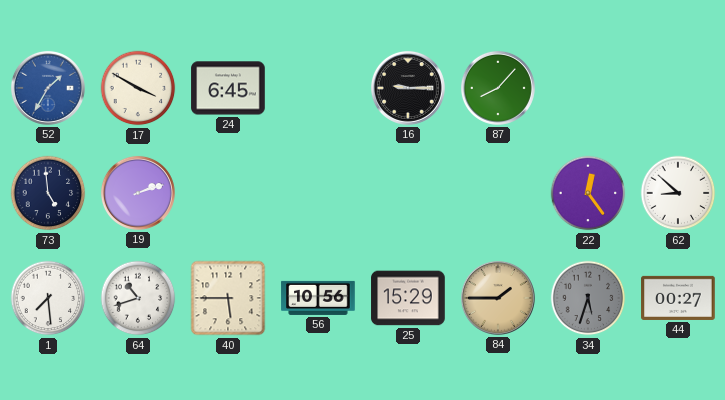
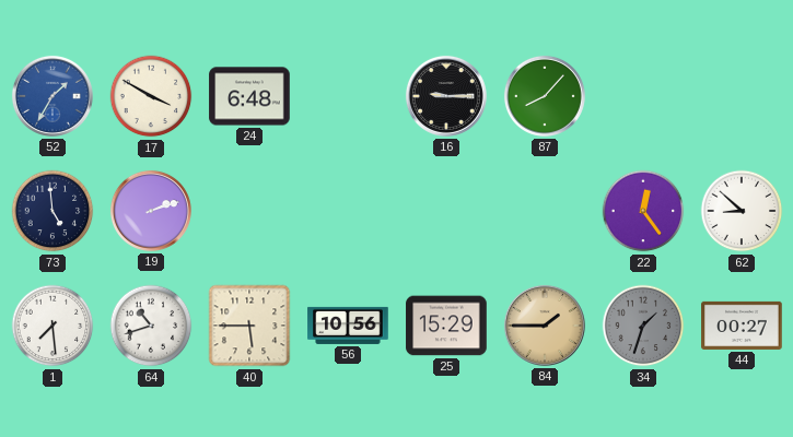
24: 6:45 -> 6:48
34: 5:33 -> 1:33
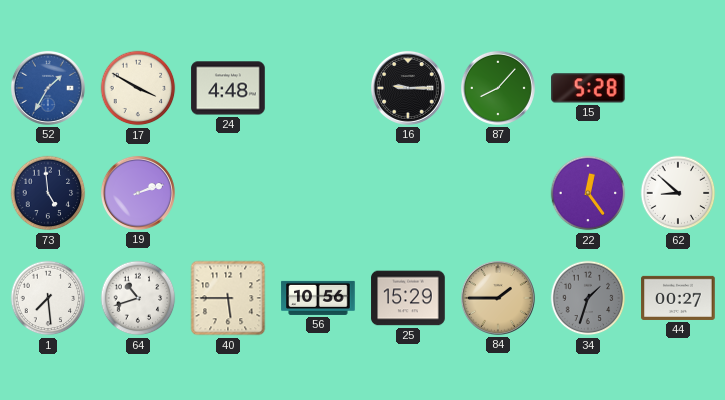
24: 6:48 -> 4:48
15: none -> 5:28
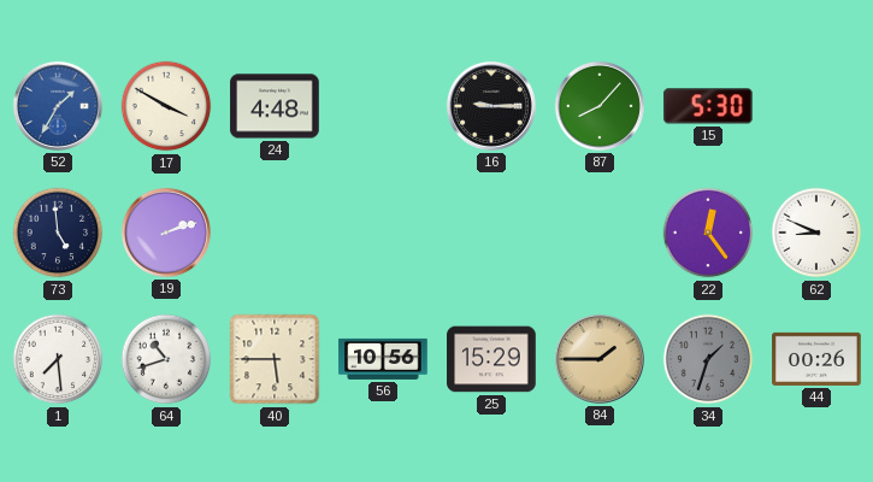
15: 5:28 -> 5:30
62: 8:52 -> 8:49
44: 00:27 -> 00:26
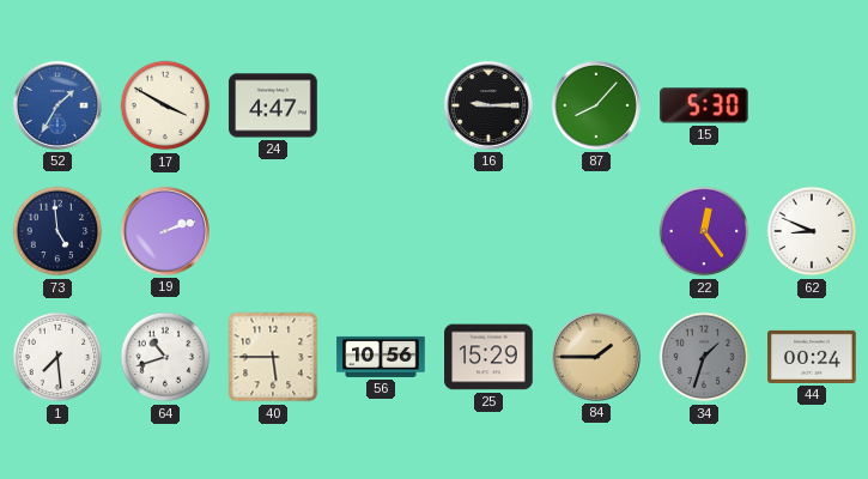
24: 4:48 -> 4:47
44: 00:26 -> 00:24
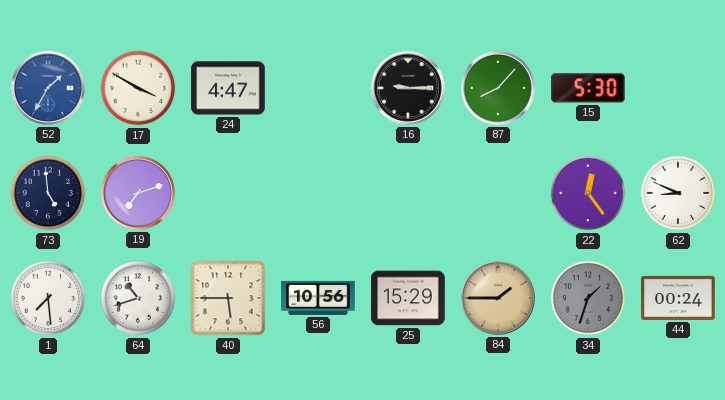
19: 2:12 -> 7:12
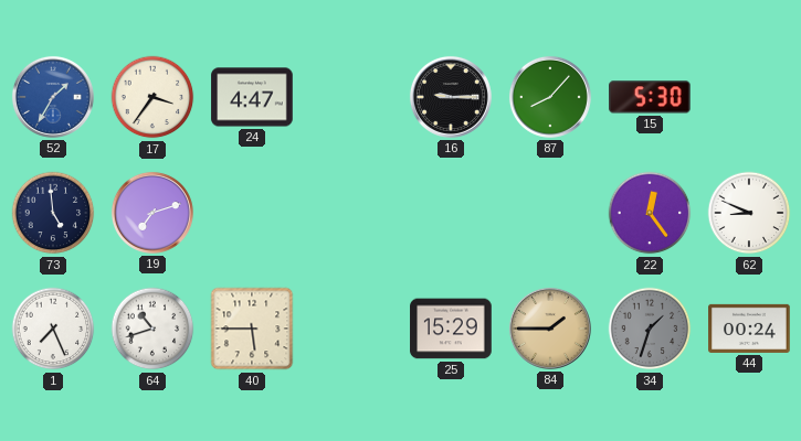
17: 3:50 -> 3:36
1: 7:29 -> 7:26
56: 10:56 -> none
